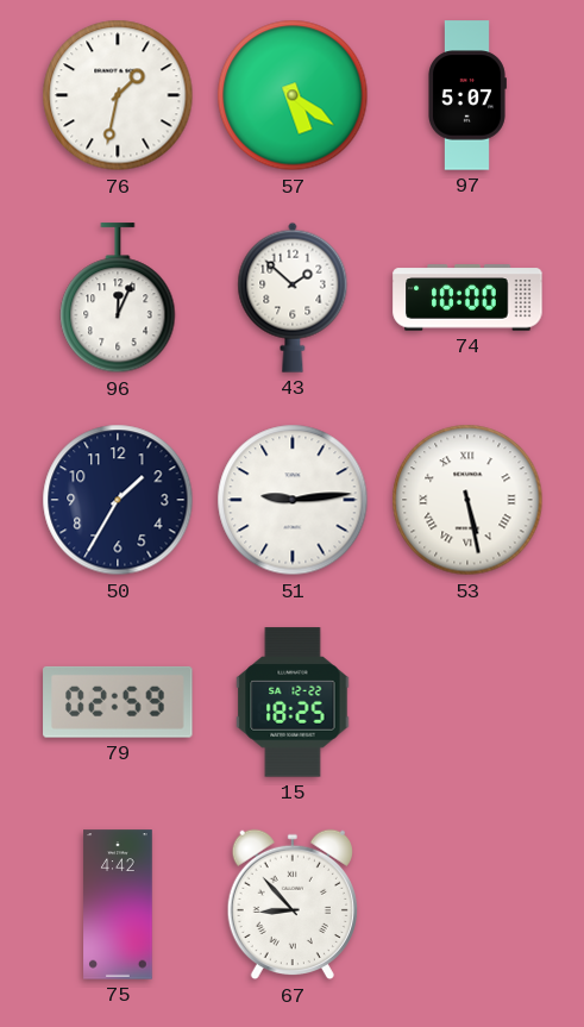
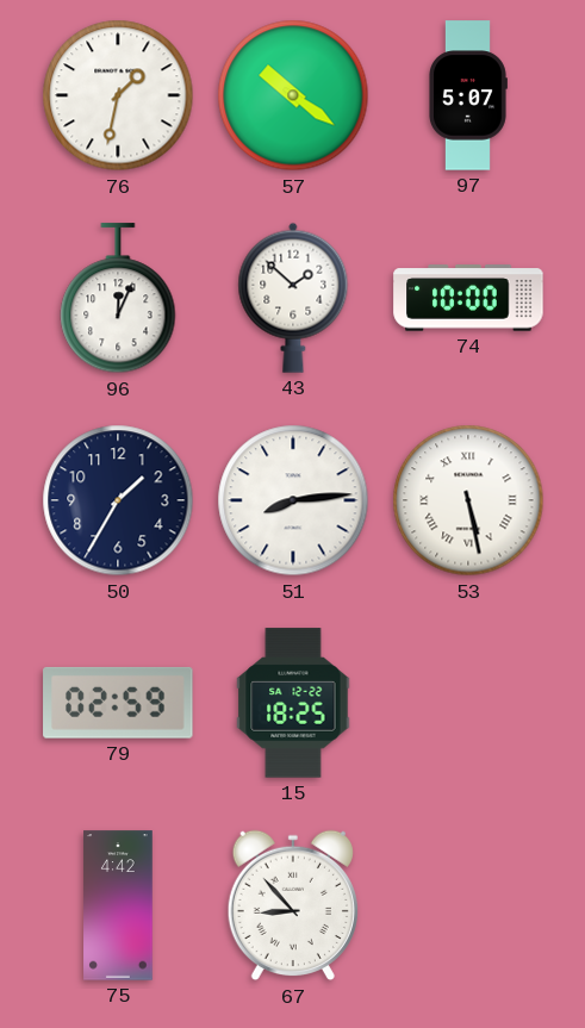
57: 5:21 -> 10:21
51: 9:14 -> 8:14
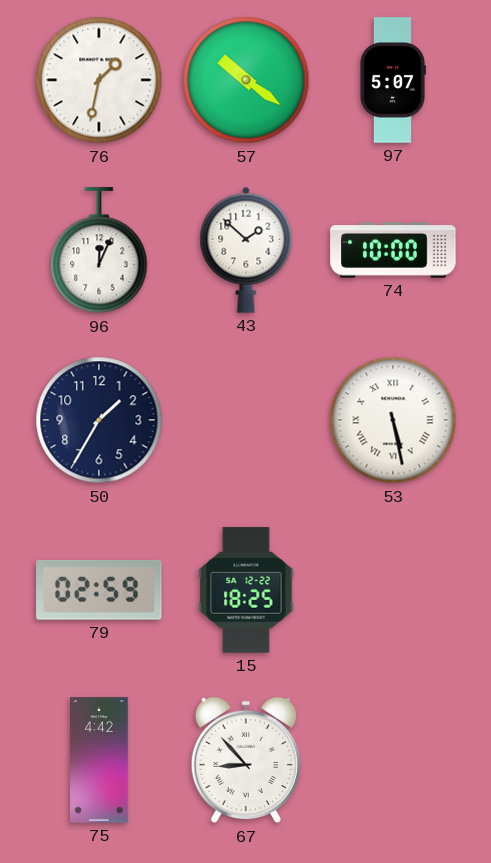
51: 8:14 -> none
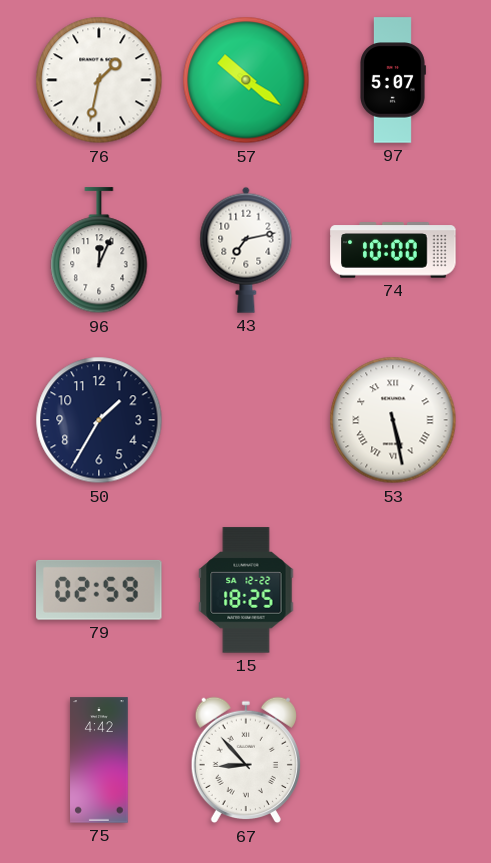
43: 1:52 -> 7:13
